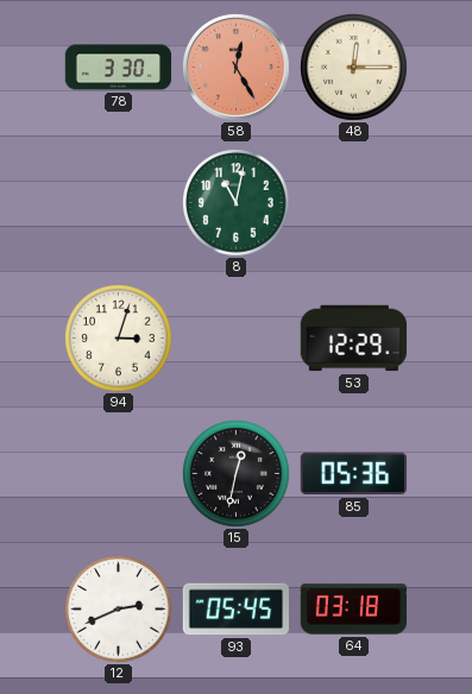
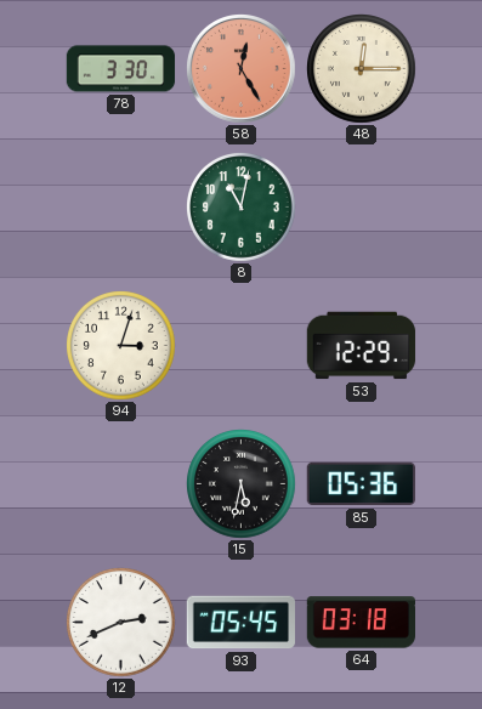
15: 12:32 -> 5:32
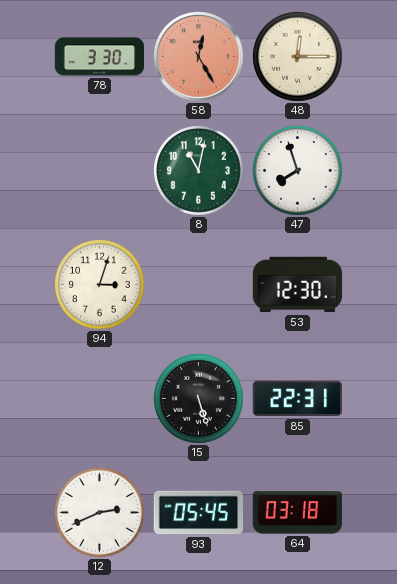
47: none -> 7:57
53: 12:29 -> 12:30
15: 5:32 -> 5:27
85: 05:36 -> 22:31
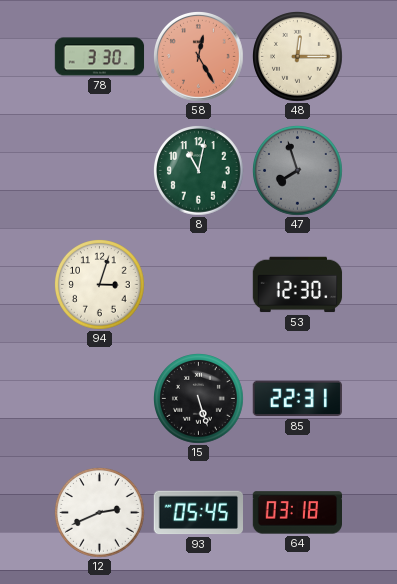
47 dial: white -> grey
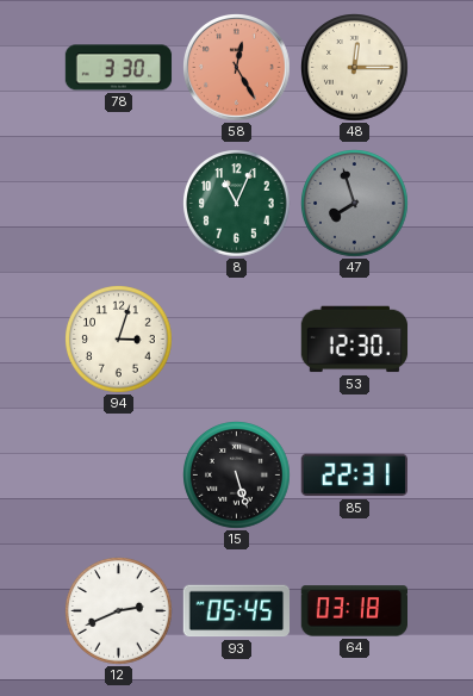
8: 11:02 -> 11:04
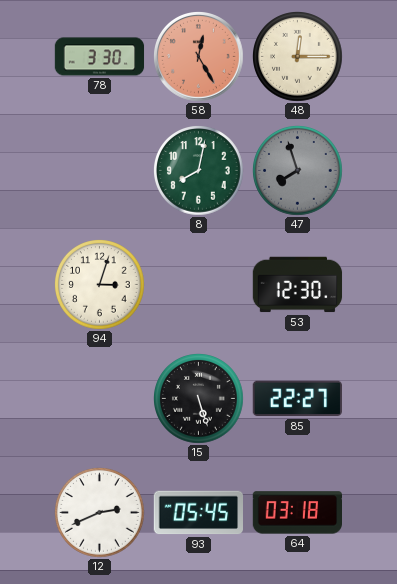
8: 11:04 -> 8:02
85: 22:31 -> 22:27
